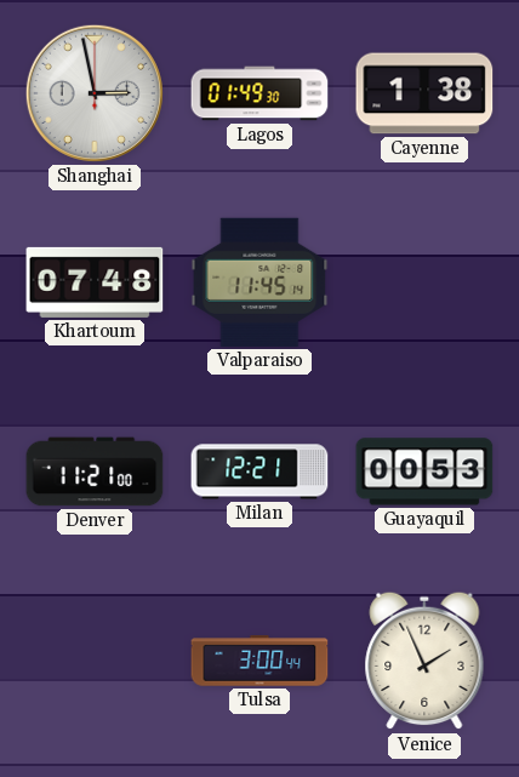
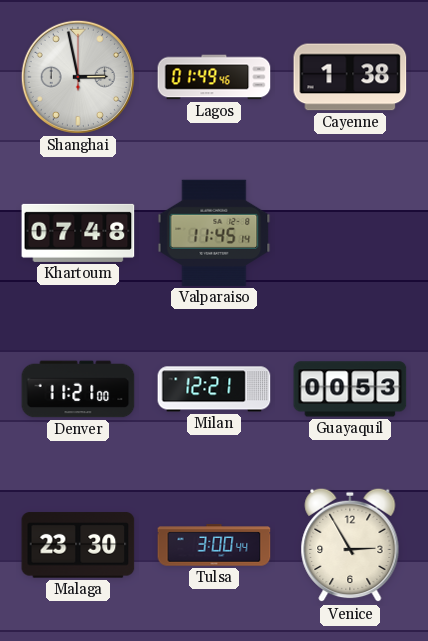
Lagos: 01:49:30 -> 01:49:46
Malaga: none -> 23:30
Venice: 1:56 -> 2:55
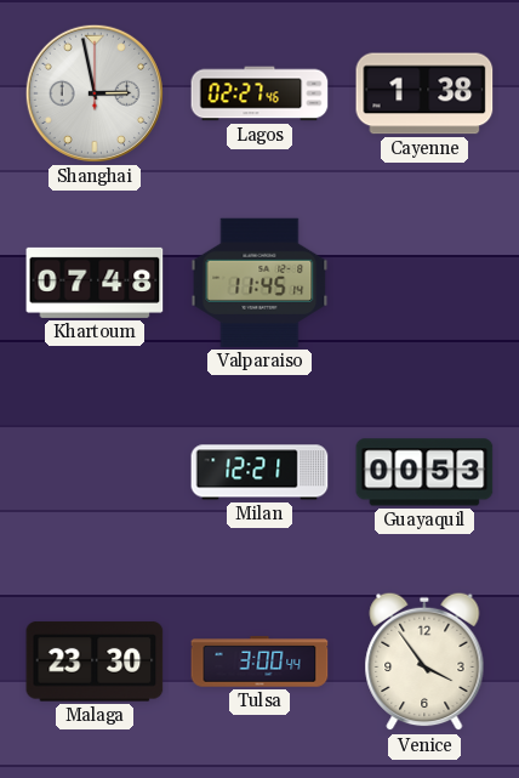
Lagos: 01:49 -> 02:27
Denver: 11:21 -> none
Venice: 2:55 -> 3:54
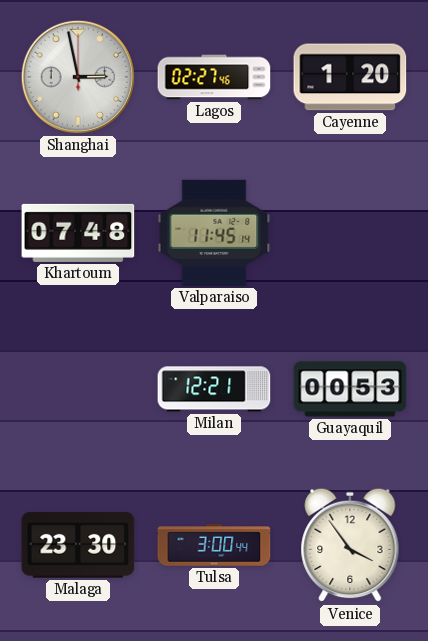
Cayenne: 1:38 -> 1:20
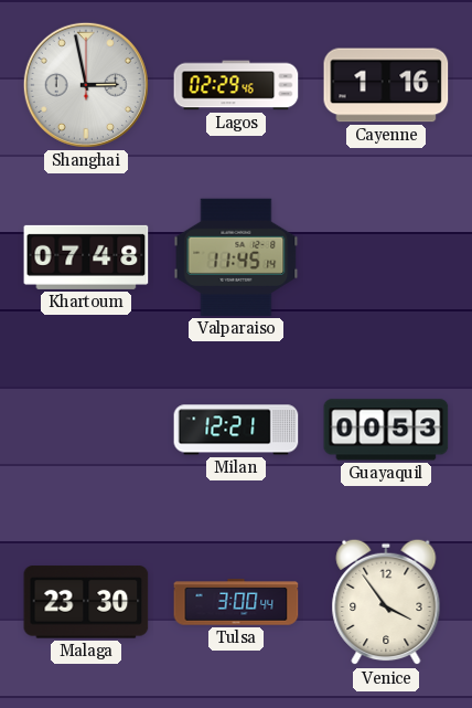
Lagos: 02:27 -> 02:29
Cayenne: 1:20 -> 1:16
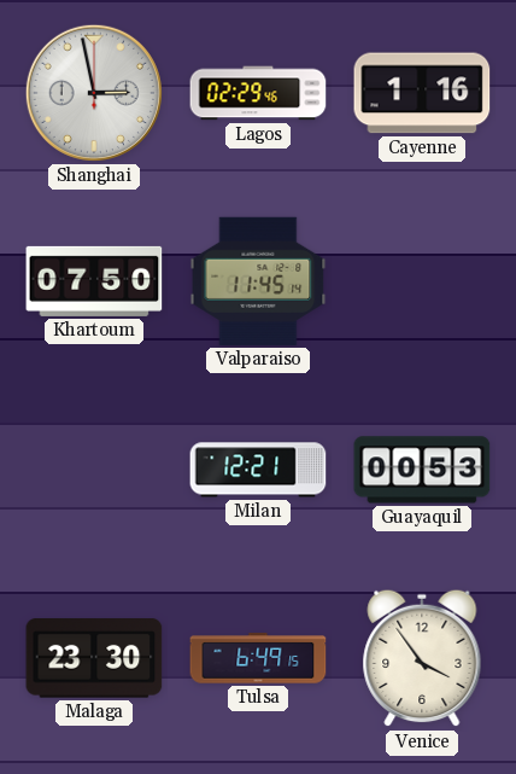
Khartoum: 07:48 -> 07:50
Tulsa: 3:00 -> 6:49
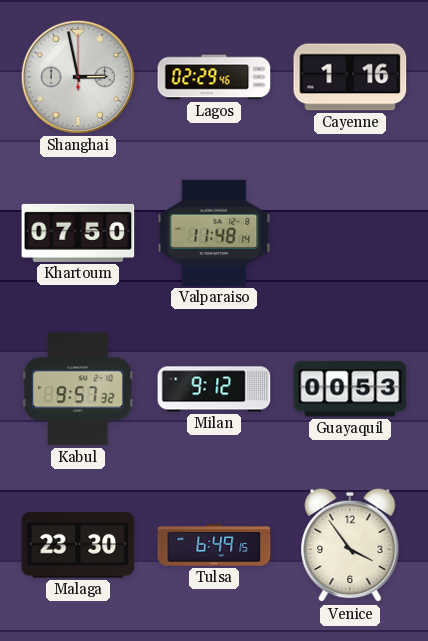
Valparaiso: 11:45 -> 11:48
Kabul: none -> 9:57
Milan: 12:21 -> 9:12
